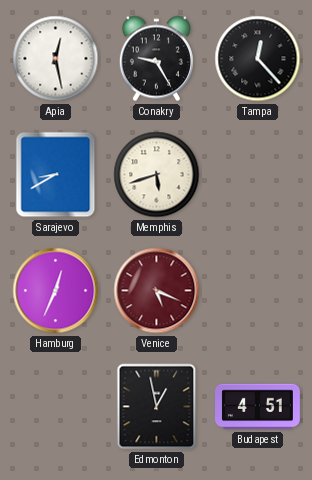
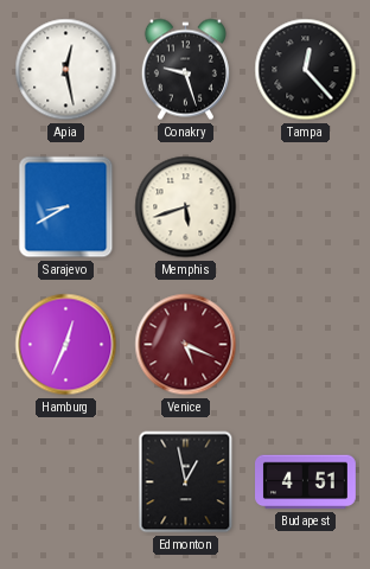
Conakry: 9:25 -> 9:27
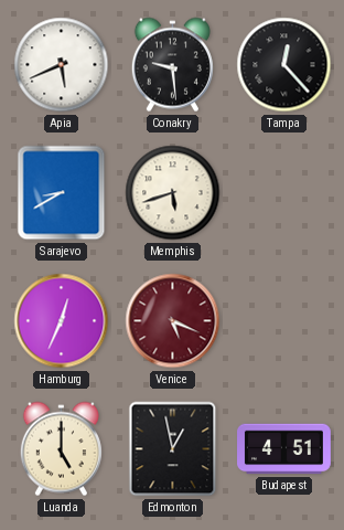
Apia: 12:28 -> 5:41
Conakry: 9:27 -> 9:29
Luanda: none -> 5:00
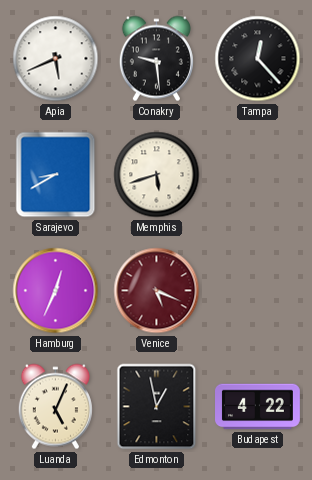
Luanda: 5:00 -> 5:04
Budapest: 4:51 -> 4:22
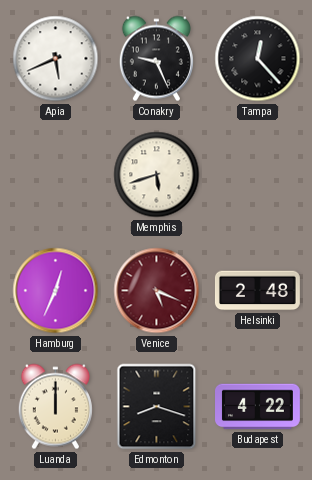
Conakry: 9:29 -> 9:26
Sarajevo: 8:40 -> none
Helsinki: none -> 2:48
Luanda: 5:04 -> 12:00
Edmonton: 12:58 -> 8:18
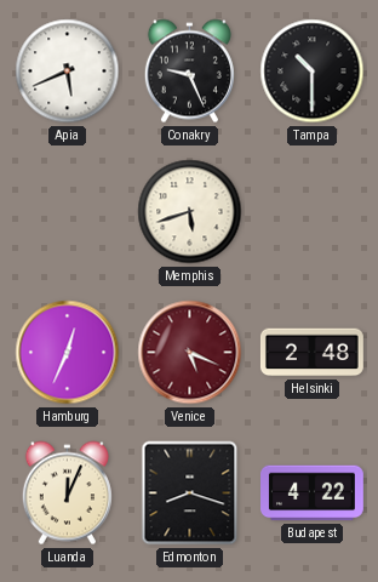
Tampa: 12:23 -> 10:30
Luanda: 12:00 -> 12:04
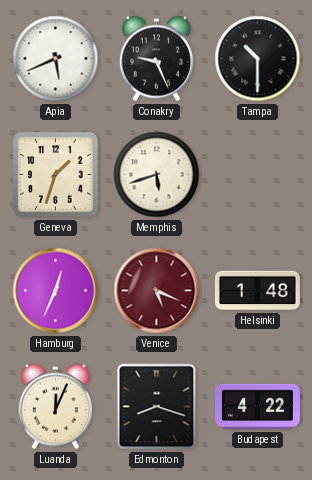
Geneva: none -> 1:33
Helsinki: 2:48 -> 1:48
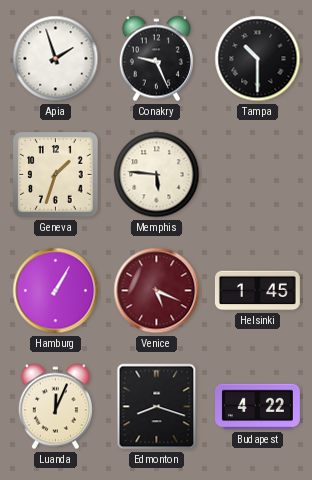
Apia: 5:41 -> 1:57
Memphis: 5:42 -> 5:46
Hamburg: 12:34 -> 1:05
Helsinki: 1:48 -> 1:45
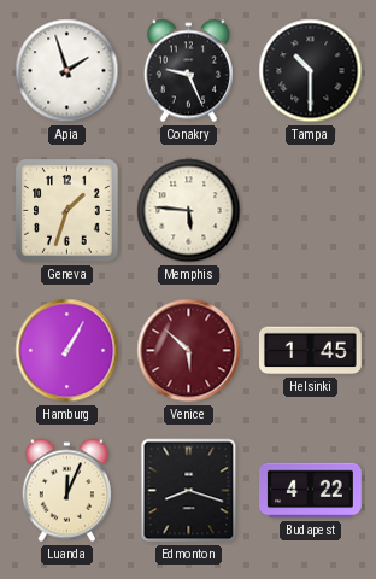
Venice: 5:19 -> 5:52
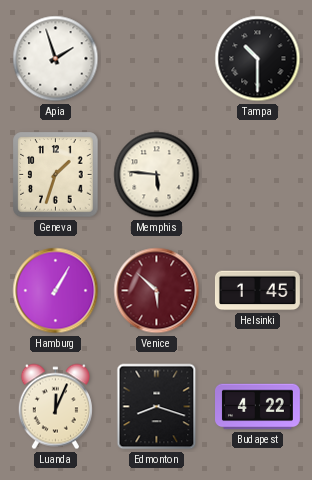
Conakry: 9:26 -> none
